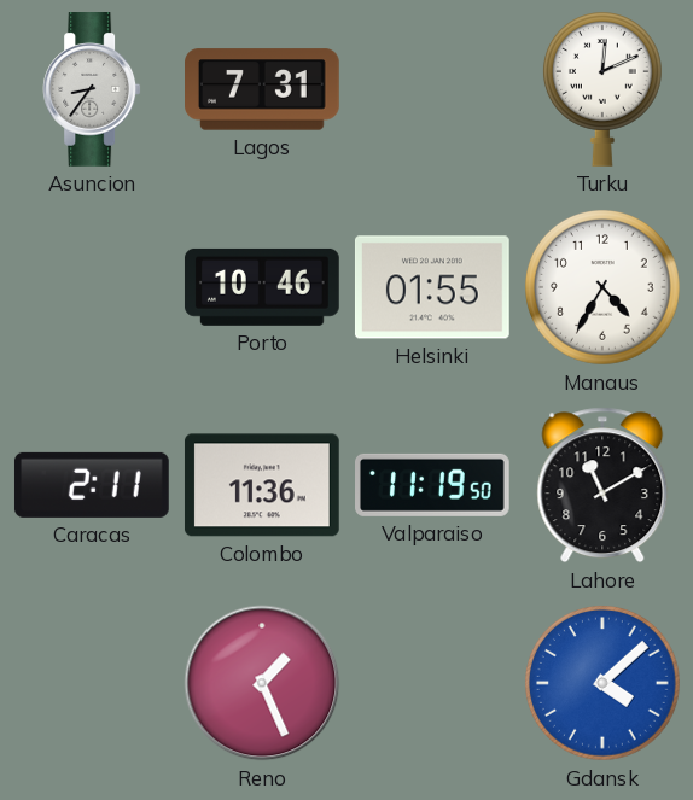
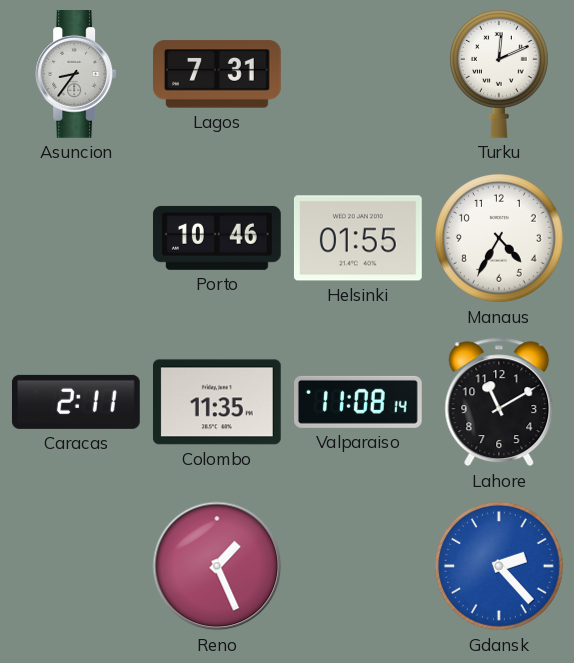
Colombo: 11:36 -> 11:35
Valparaiso: 11:19 -> 11:08
Gdansk: 4:08 -> 2:23
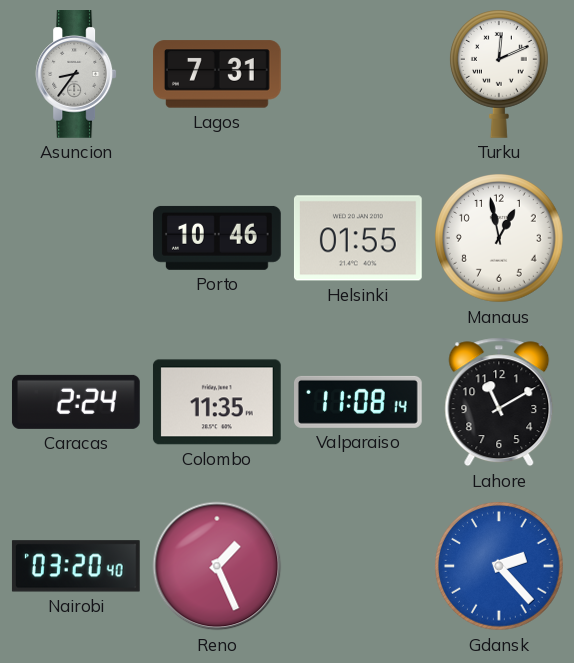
Manaus: 4:35 -> 12:58
Caracas: 2:11 -> 2:24
Nairobi: none -> 03:20
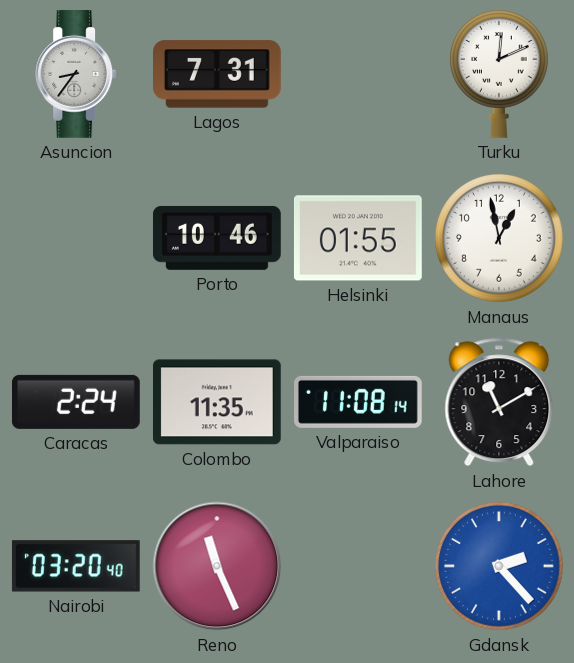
Reno: 1:26 -> 11:26
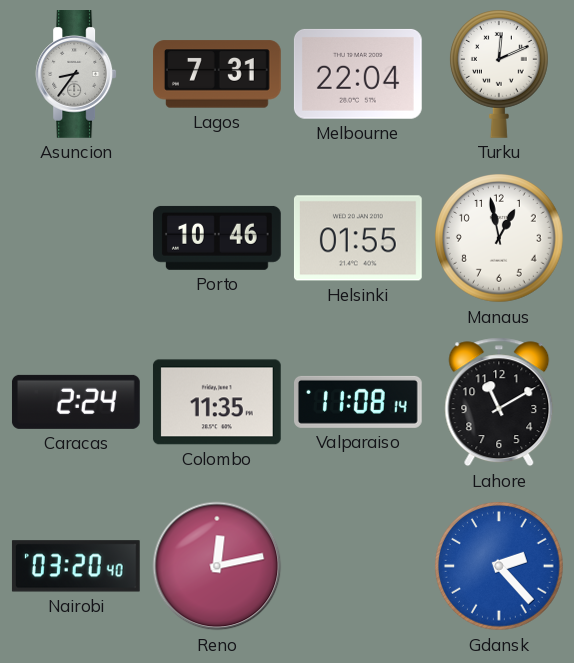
Melbourne: none -> 22:04
Reno: 11:26 -> 12:13
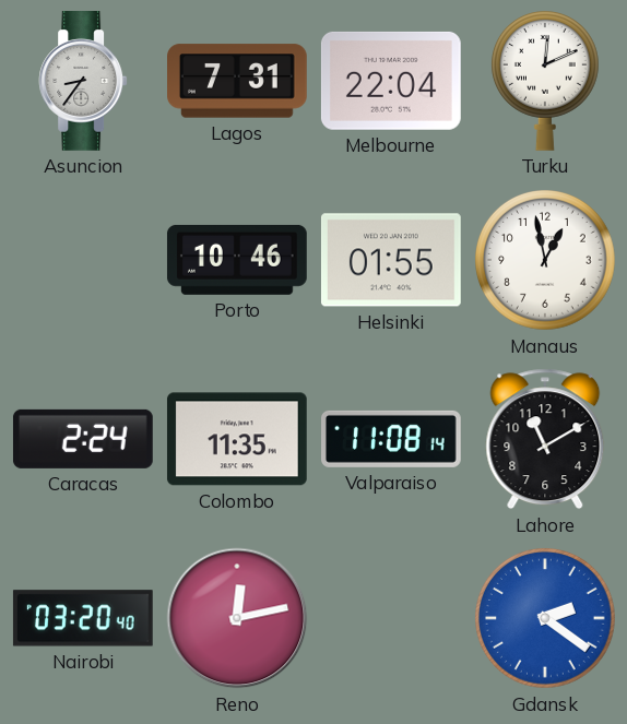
Gdansk: 2:23 -> 2:21
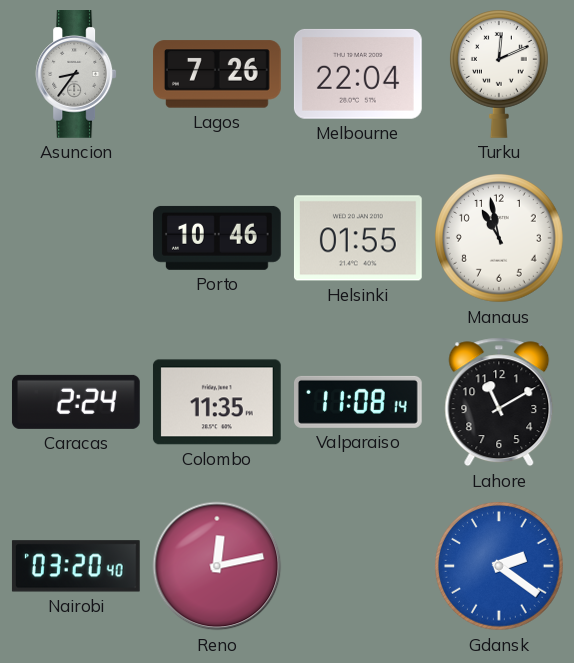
Lagos: 7:31 -> 7:26
Manaus: 12:58 -> 10:58
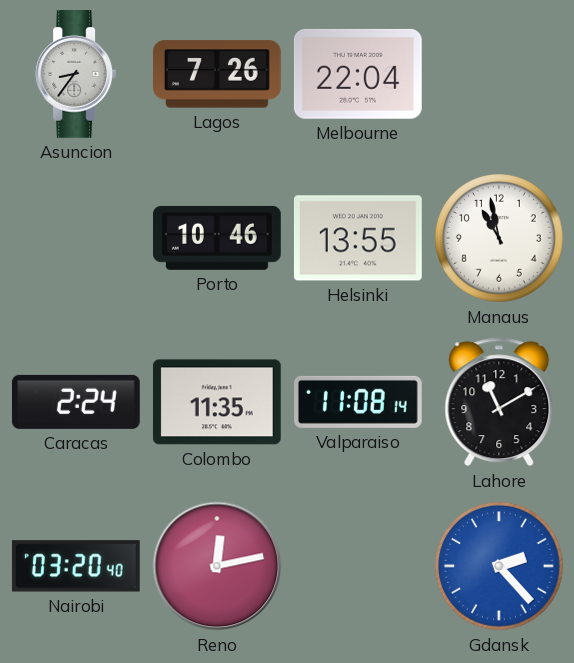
Turku: 12:11 -> none
Helsinki: 01:55 -> 13:55
Gdansk: 2:21 -> 2:23
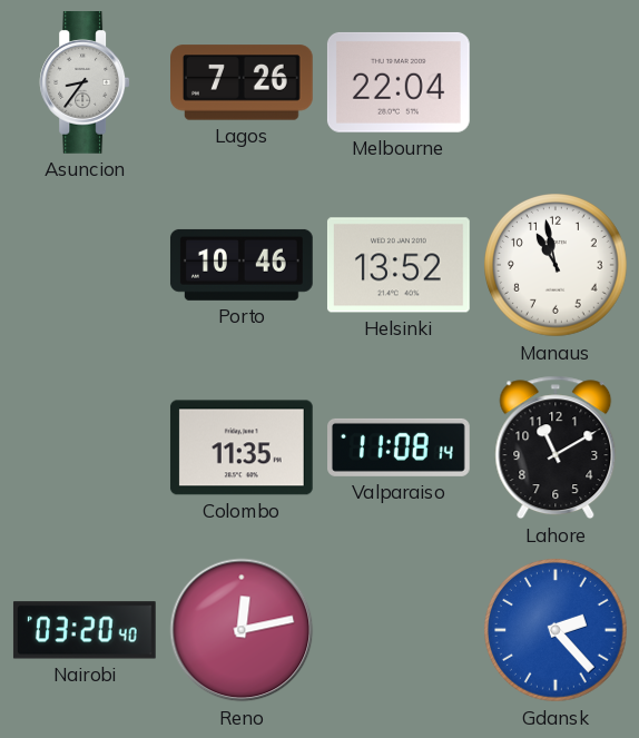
Helsinki: 13:55 -> 13:52
Caracas: 2:24 -> none
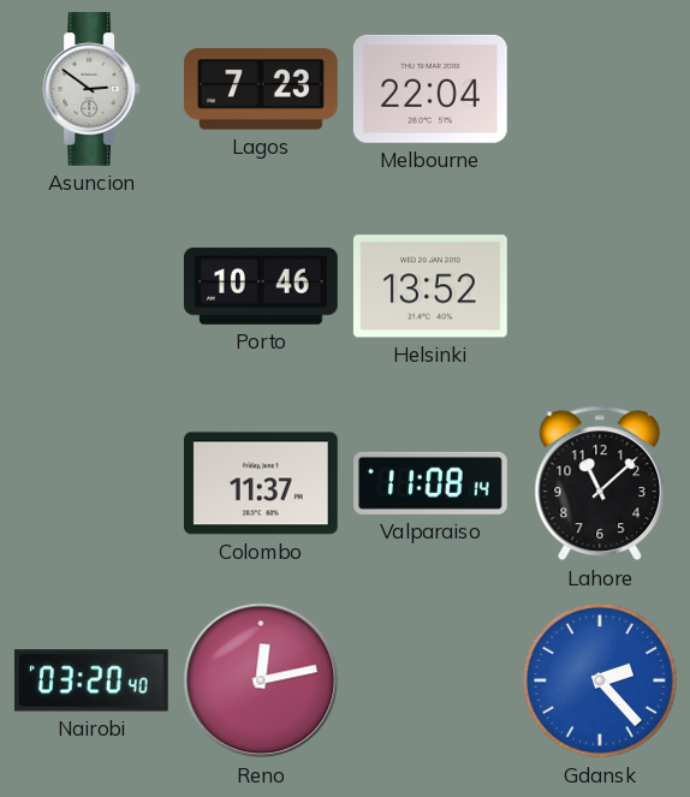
Asuncion: 8:36 -> 2:51
Lagos: 7:26 -> 7:23
Manaus: 10:58 -> none
Colombo: 11:35 -> 11:37
Lahore: 11:10 -> 11:08
